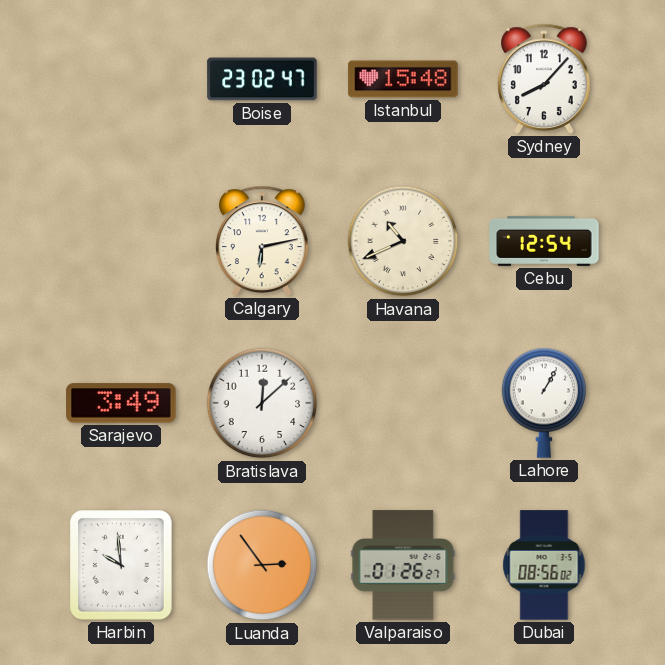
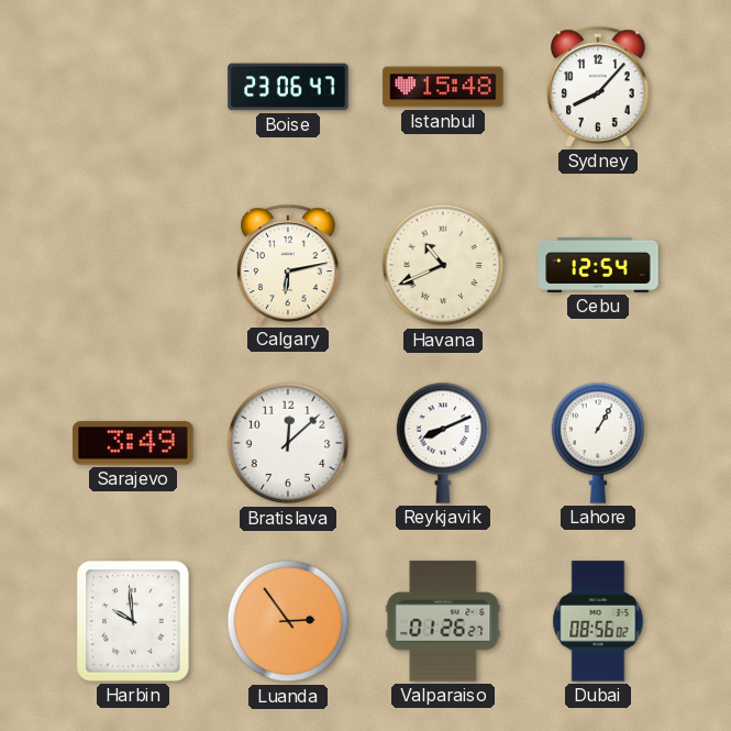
Boise: 23:02 -> 23:06
Reykjavik: none -> 8:11
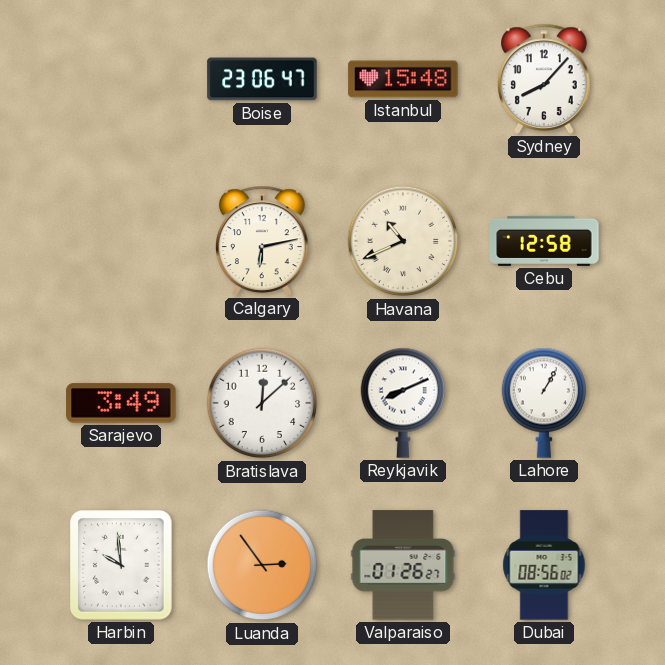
Cebu: 12:54 -> 12:58
